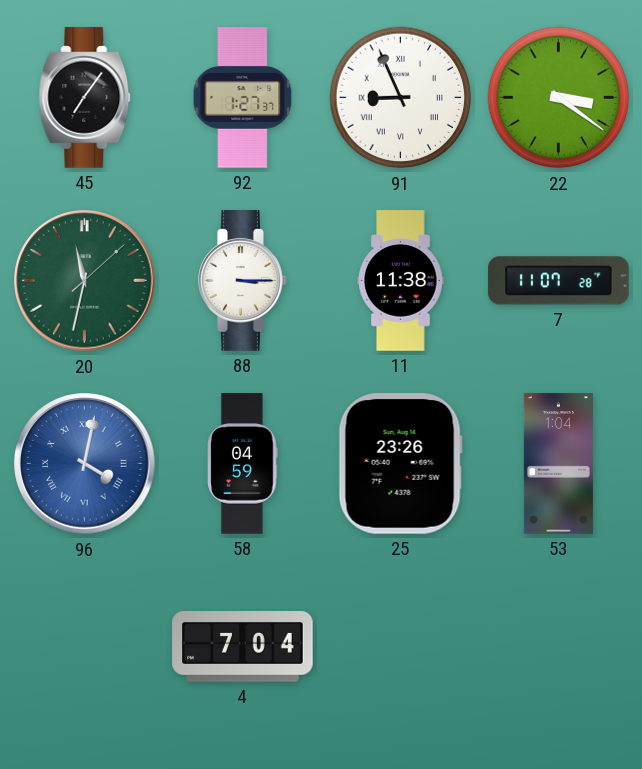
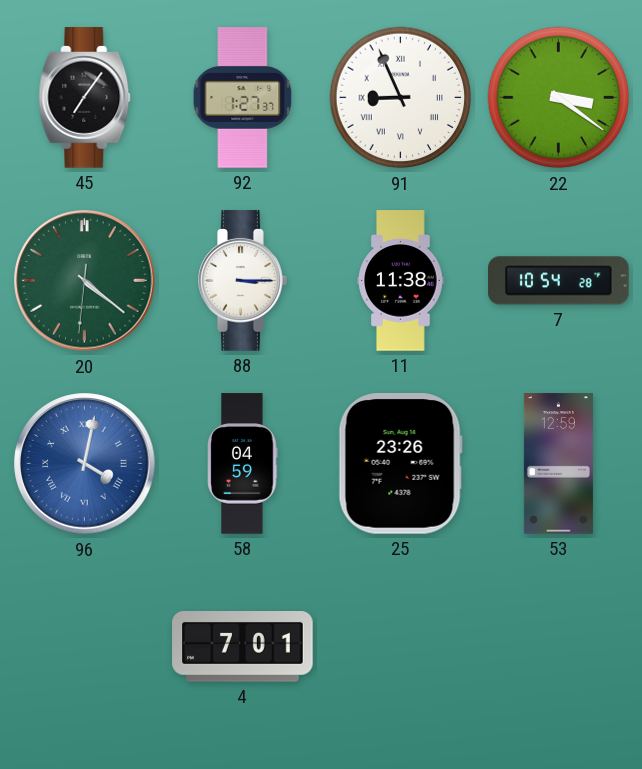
20: 11:32 -> 4:21
7: 11:07 -> 10:54
53: 1:04 -> 12:59
4: 7:04 -> 7:01
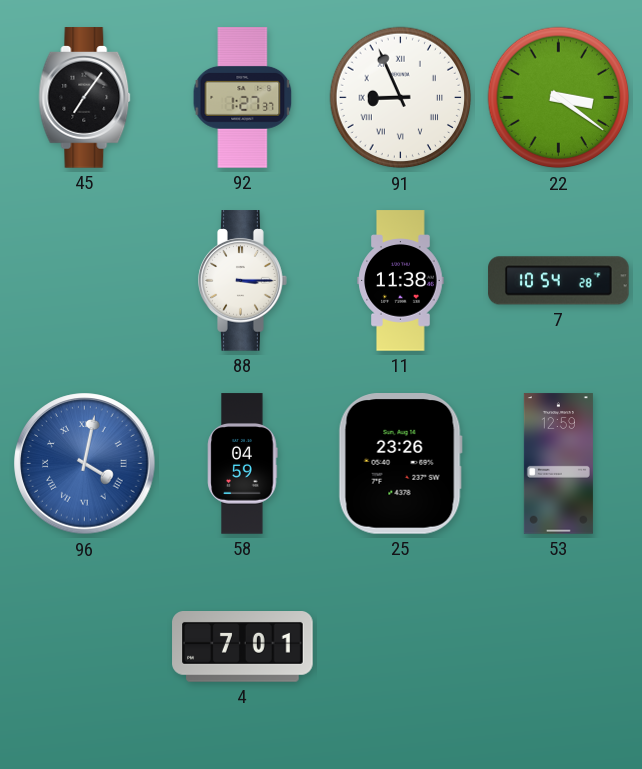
20: 4:21 -> none
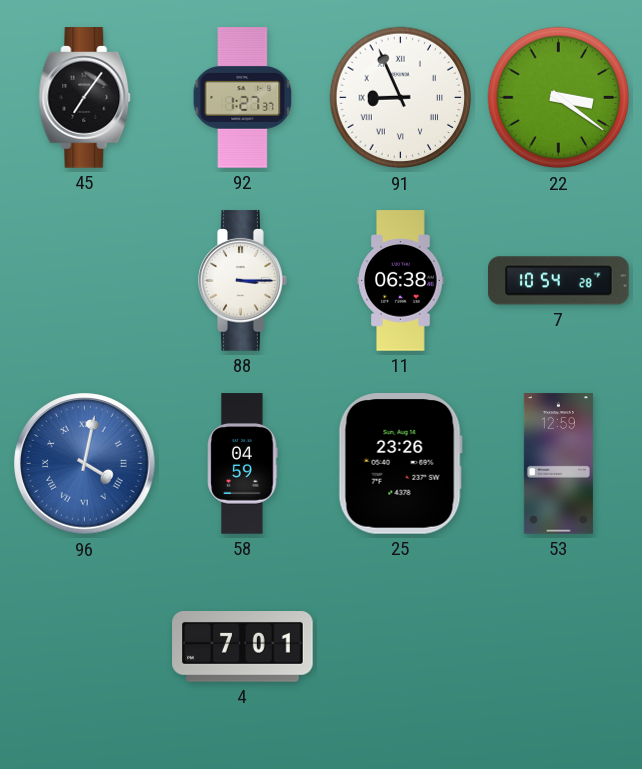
11: 11:38 -> 06:38
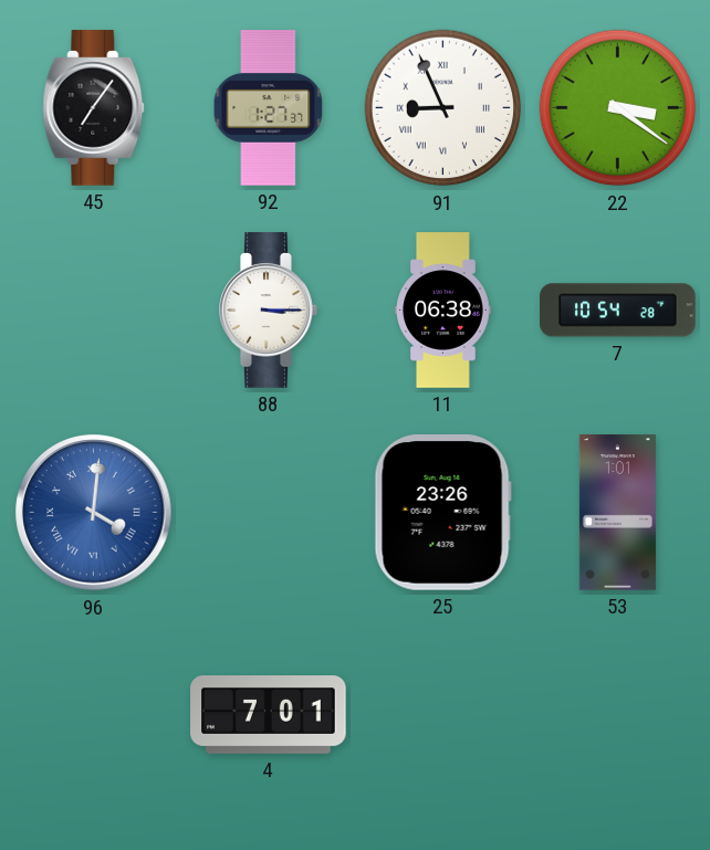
96: 4:02 -> 4:01
58: 04:59 -> none
53: 12:59 -> 1:01
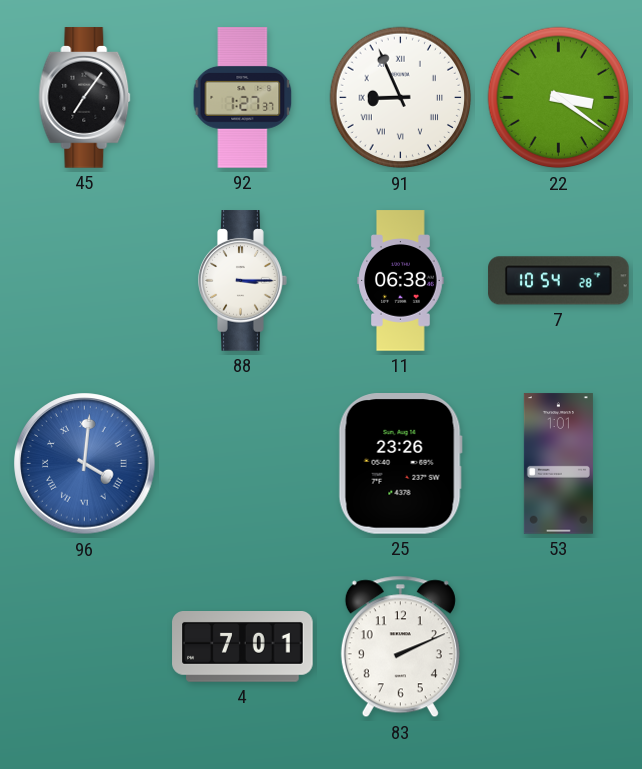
83: none -> 2:11
